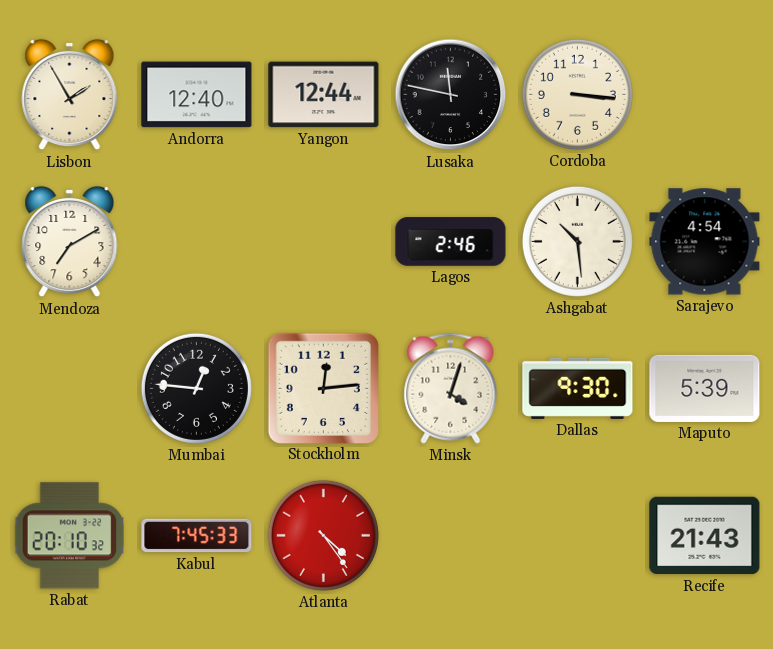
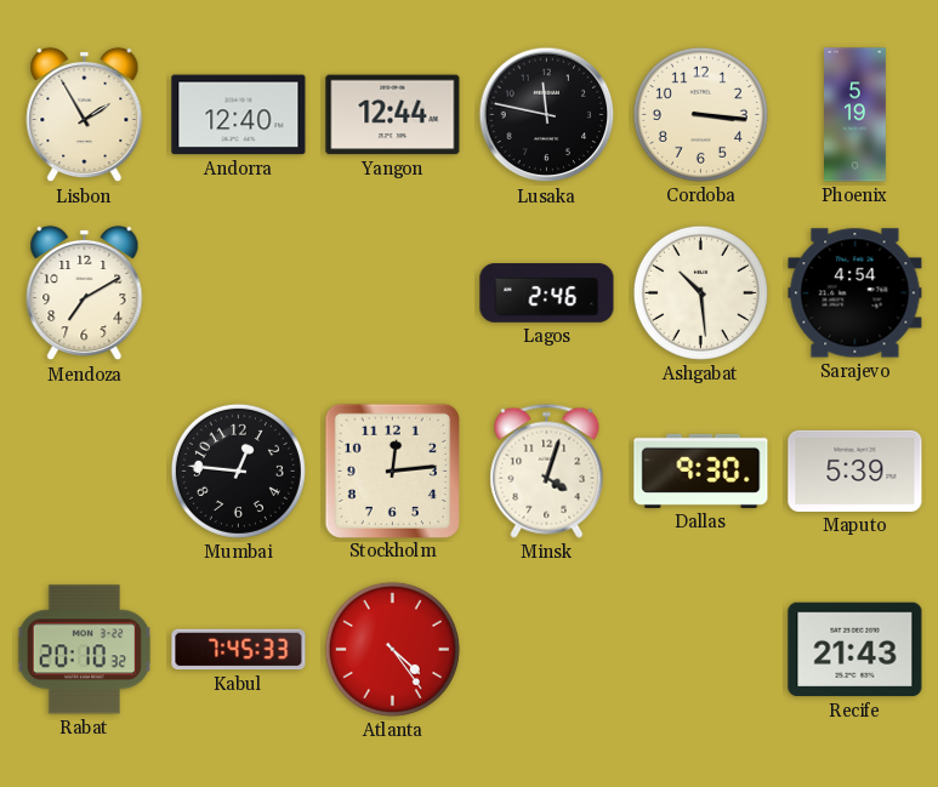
Phoenix: none -> 5:19
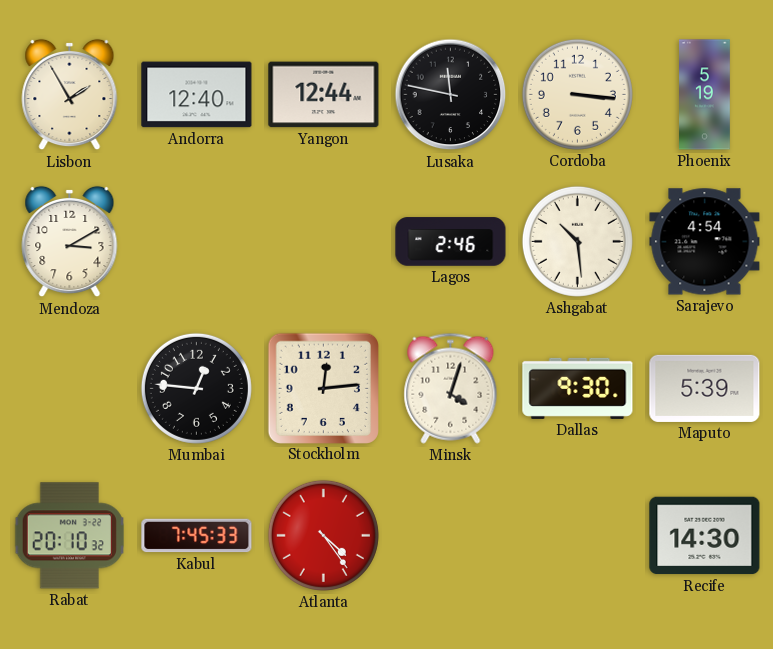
Mendoza: 7:10 -> 3:10
Recife: 21:43 -> 14:30
